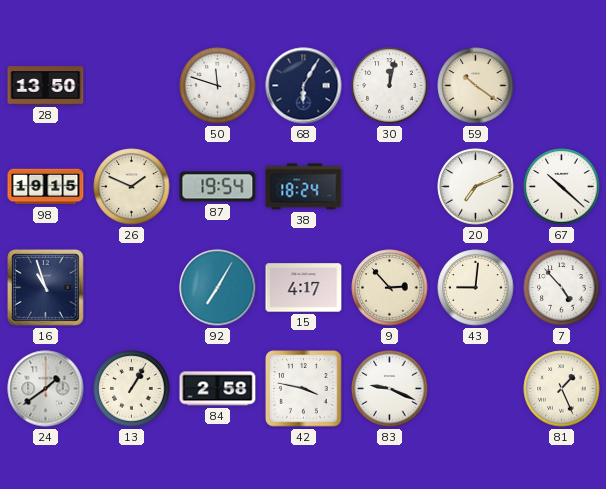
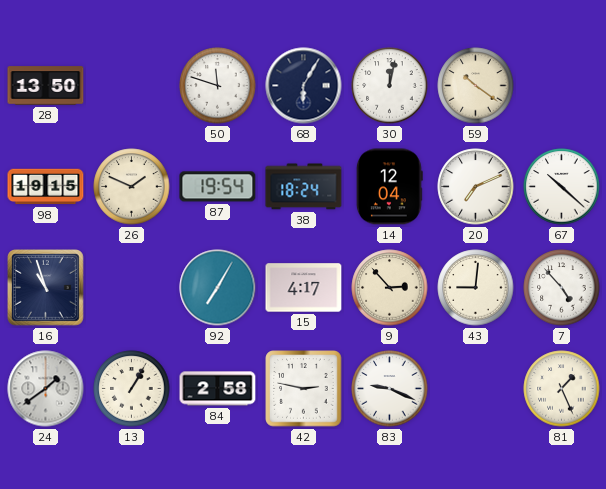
14: none -> 12:04
42: 3:47 -> 2:47
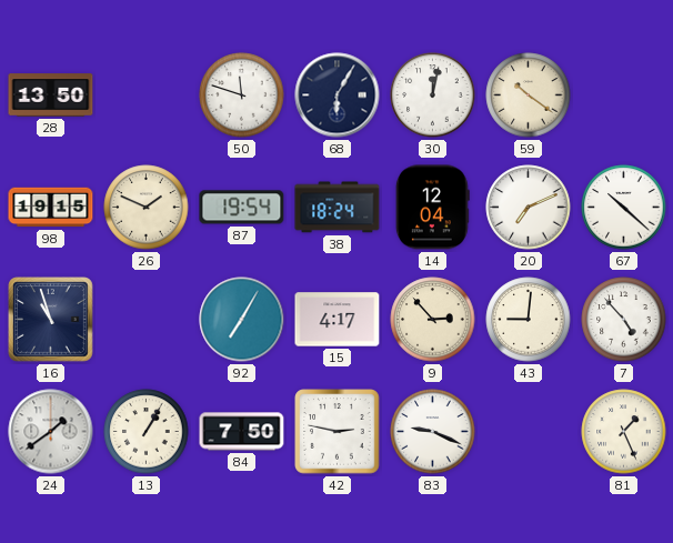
84: 2:58 -> 7:50
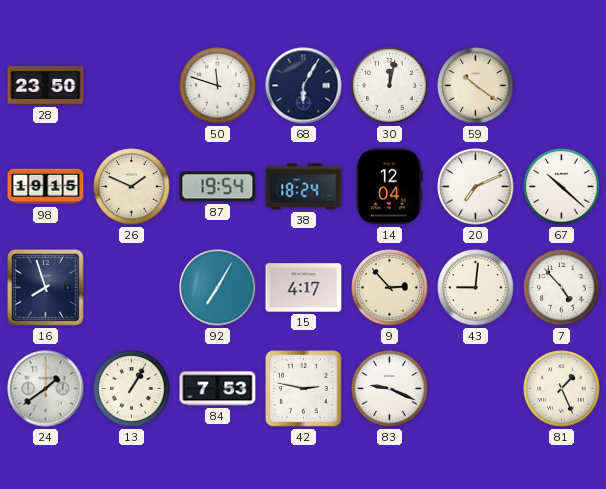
28: 13:50 -> 23:50
16: 10:57 -> 7:57
84: 7:50 -> 7:53
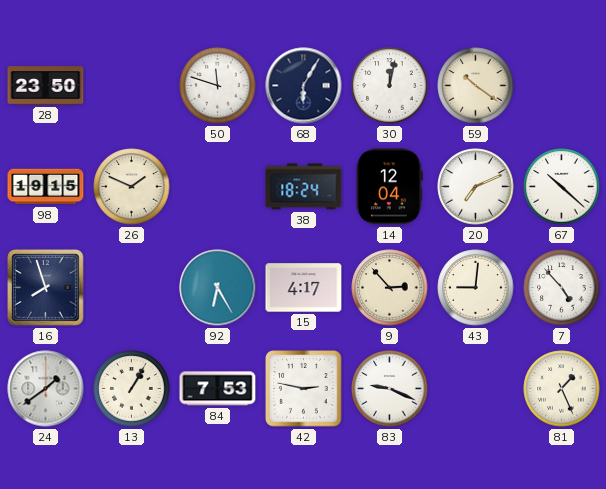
87: 19:54 -> none
92: 7:05 -> 6:25
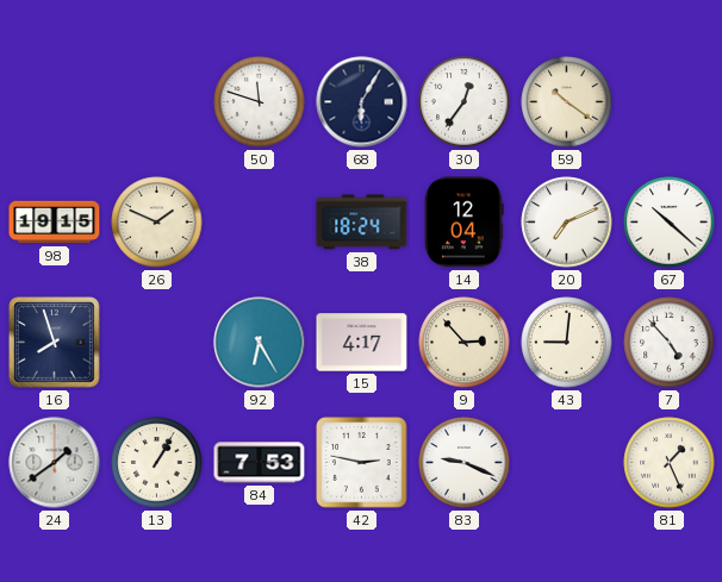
28: 23:50 -> none
30: 12:02 -> 12:36
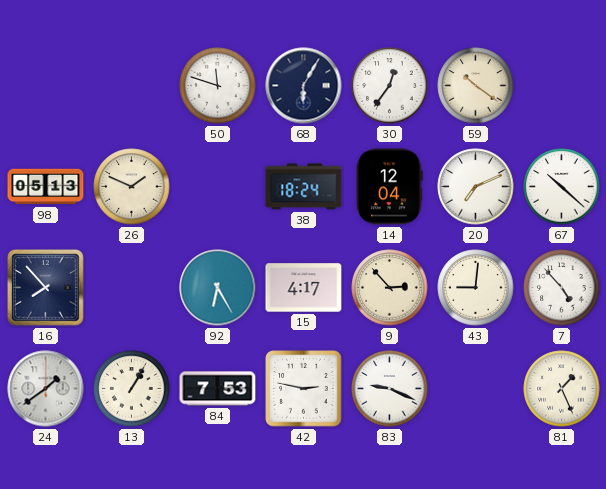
98: 19:15 -> 05:13
16: 7:57 -> 7:53
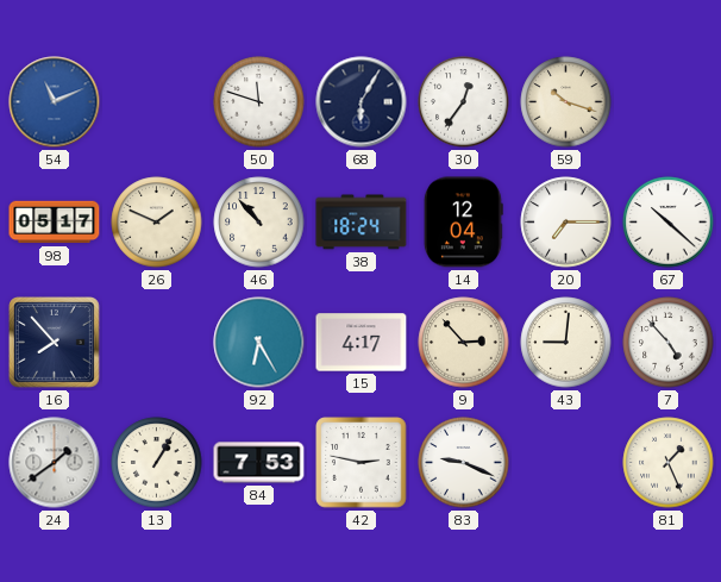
54: none -> 11:11
59: 10:21 -> 10:18
98: 05:13 -> 05:17
46: none -> 10:53
20: 7:11 -> 7:15
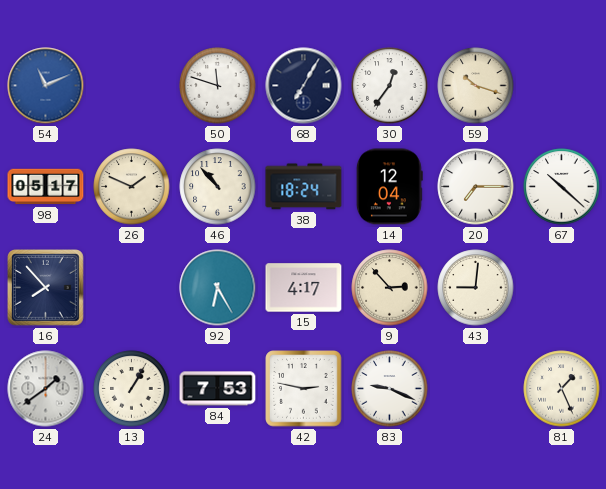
68: 6:05 -> 7:05
7: 4:53 -> none
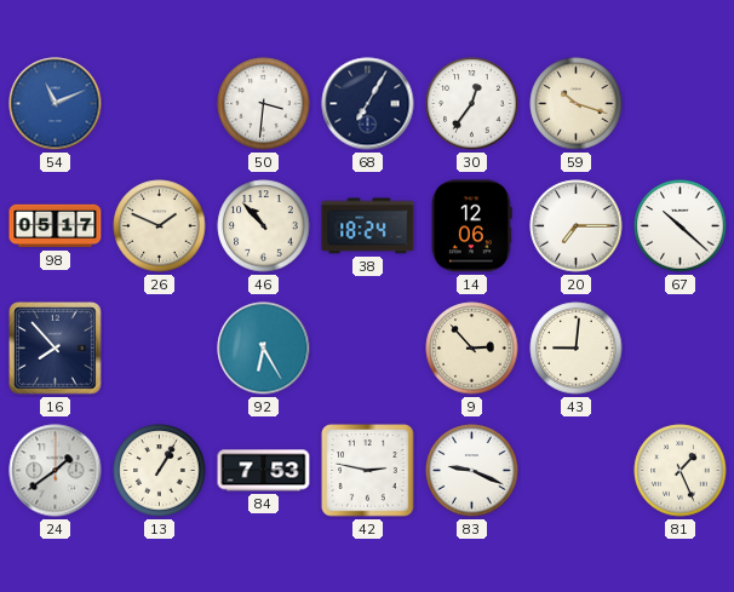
50: 11:48 -> 3:31
14: 12:04 -> 12:06
15: 4:17 -> none
